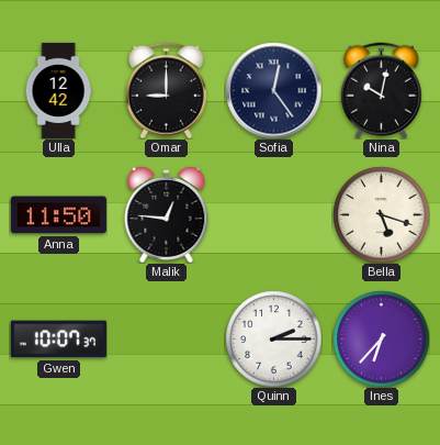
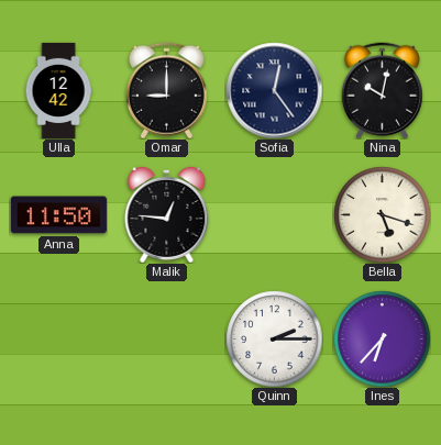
Gwen: 10:07 -> none
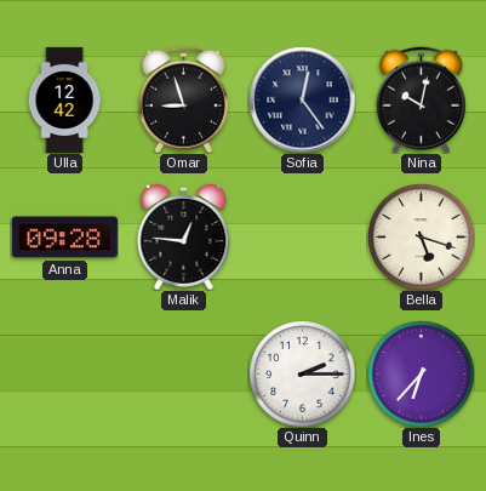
Omar: 9:00 -> 8:57
Anna: 11:50 -> 09:28
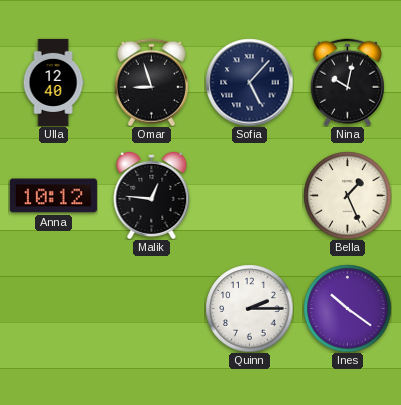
Ulla: 12:42 -> 12:40
Sofia: 12:24 -> 5:07
Anna: 09:28 -> 10:12
Bella: 5:18 -> 1:26
Ines: 6:37 -> 10:21
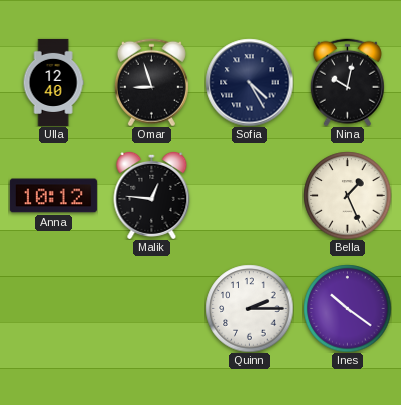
Sofia: 5:07 -> 4:25
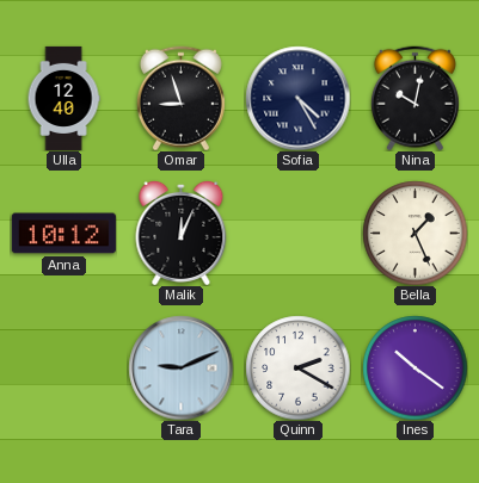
Malik: 12:46 -> 12:04
Tara: none -> 9:11
Quinn: 2:15 -> 2:20
